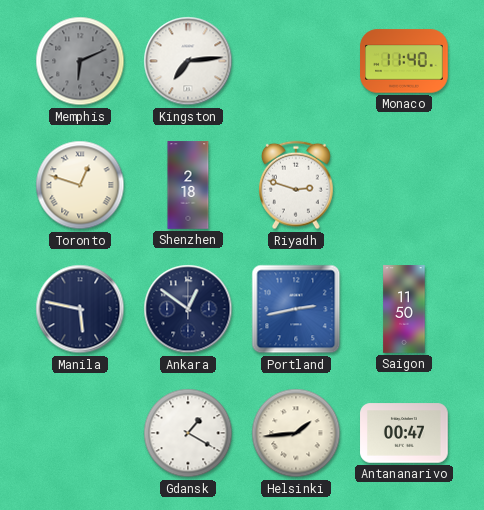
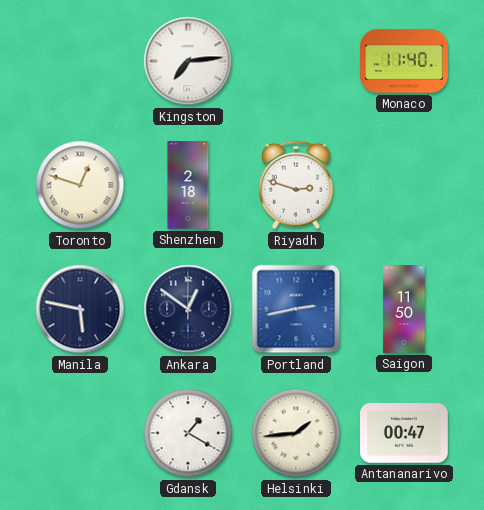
Memphis: 6:11 -> none
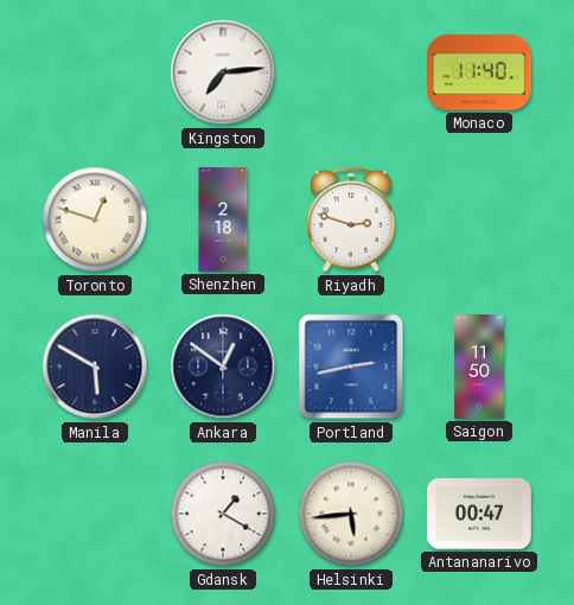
Manila: 5:47 -> 5:50
Helsinki: 1:44 -> 5:44
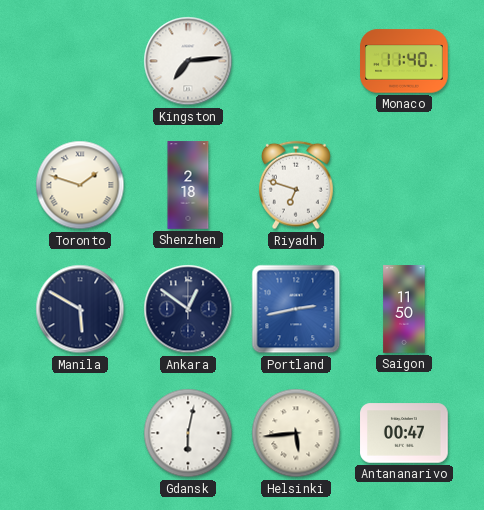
Toronto: 12:48 -> 1:48
Riyadh: 2:48 -> 6:48
Gdansk: 1:20 -> 6:02
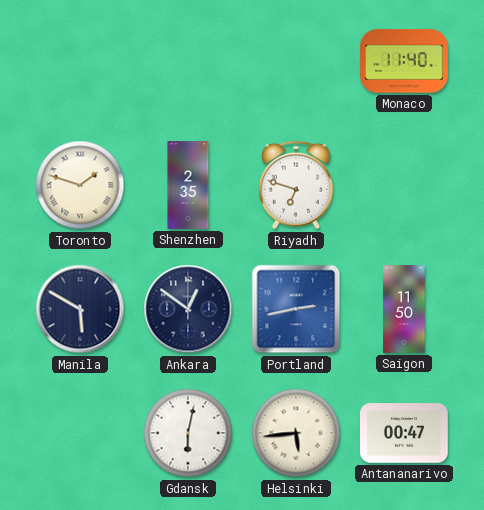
Kingston: 7:14 -> none
Shenzhen: 2:18 -> 2:35
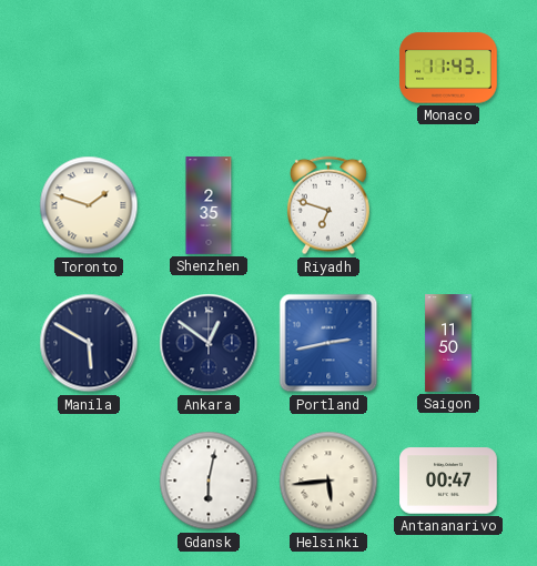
Monaco: 11:40 -> 11:43
